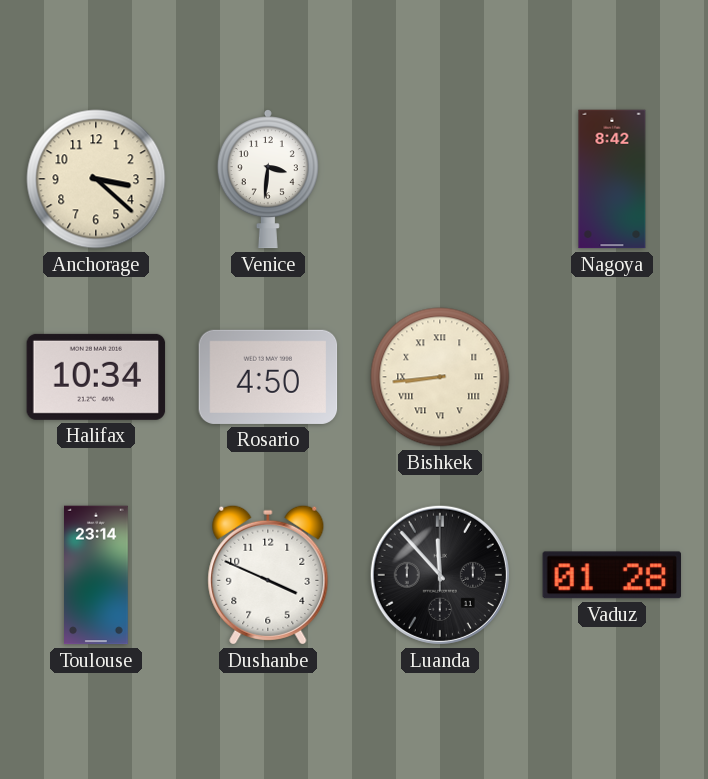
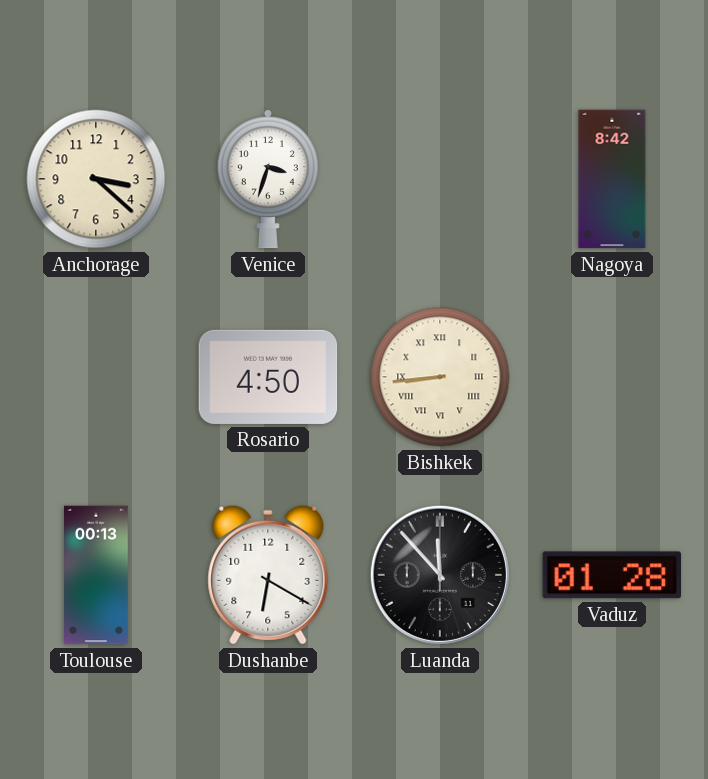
Venice: 3:31 -> 3:33
Halifax: 10:34 -> none
Toulouse: 23:14 -> 00:13
Dushanbe: 3:49 -> 6:20
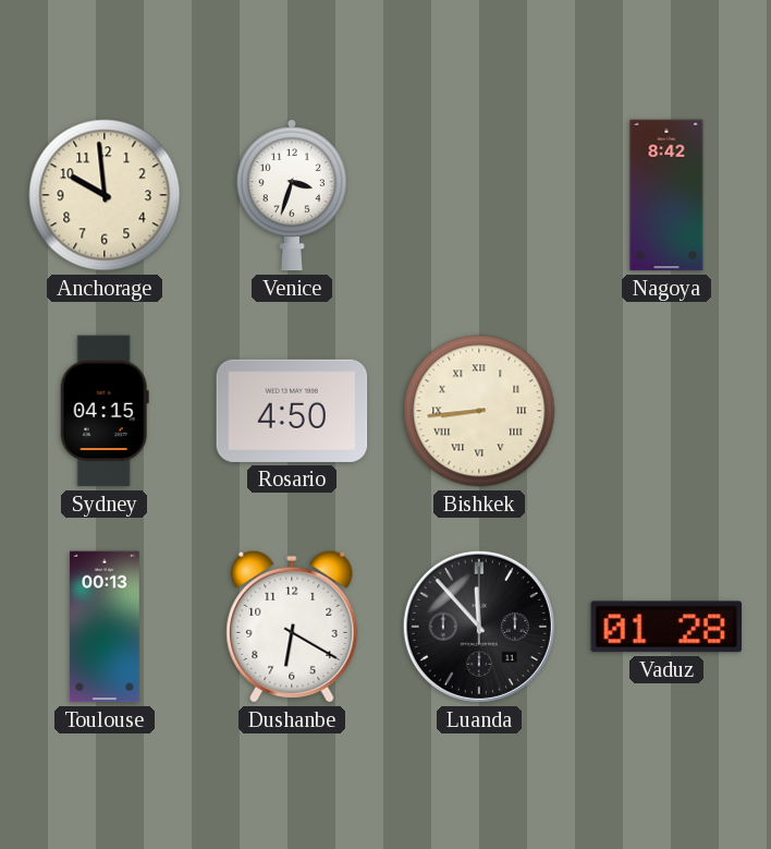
Anchorage: 3:22 -> 9:59
Sydney: none -> 04:15
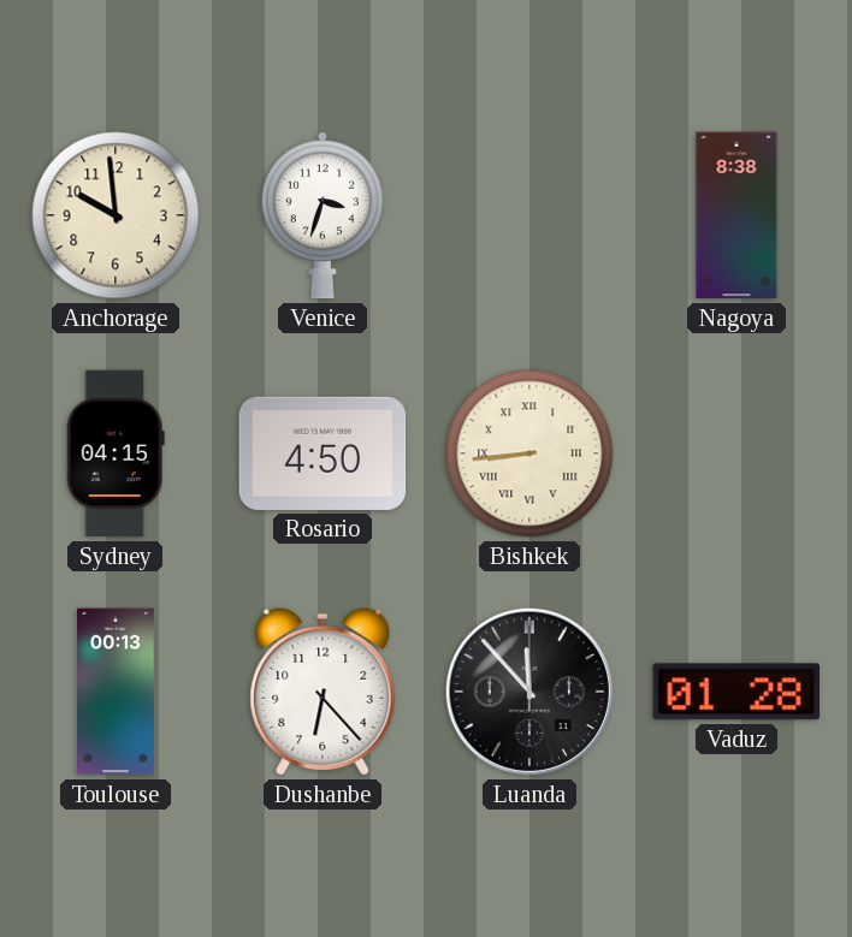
Nagoya: 8:42 -> 8:38
Dushanbe: 6:20 -> 6:23
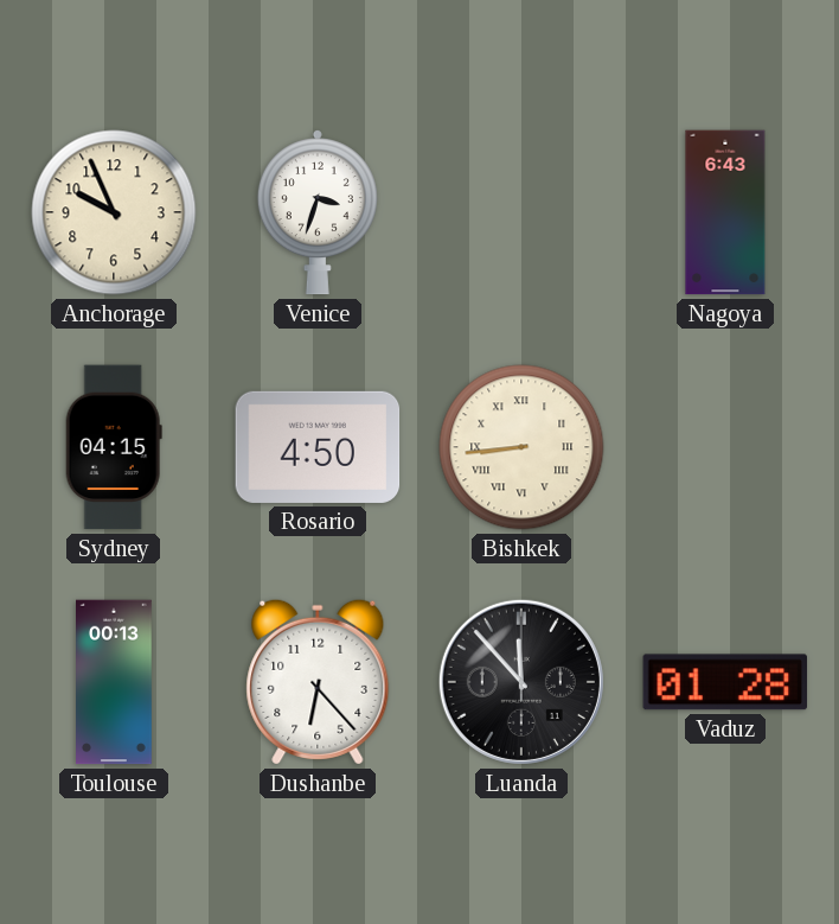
Anchorage: 9:59 -> 9:56
Nagoya: 8:38 -> 6:43
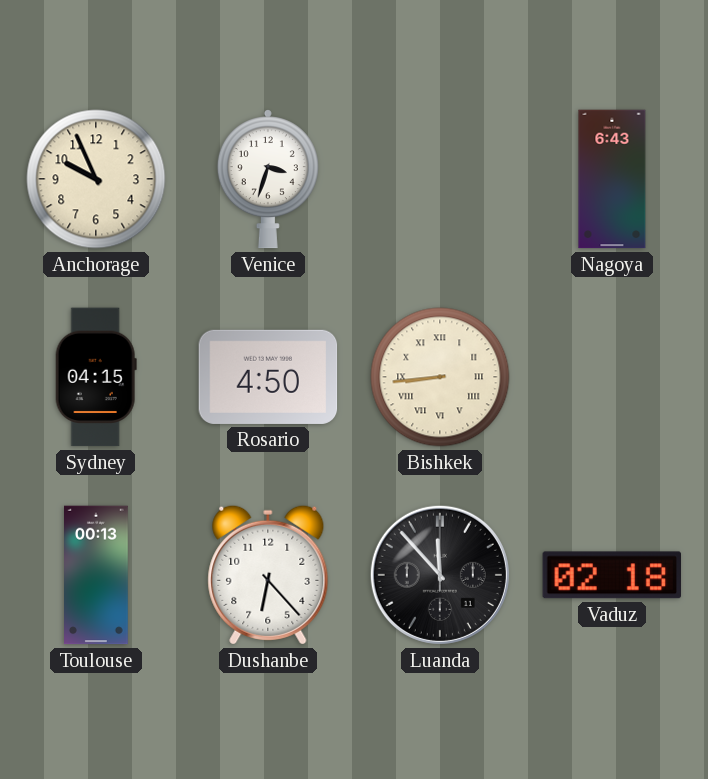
Vaduz: 01:28 -> 02:18
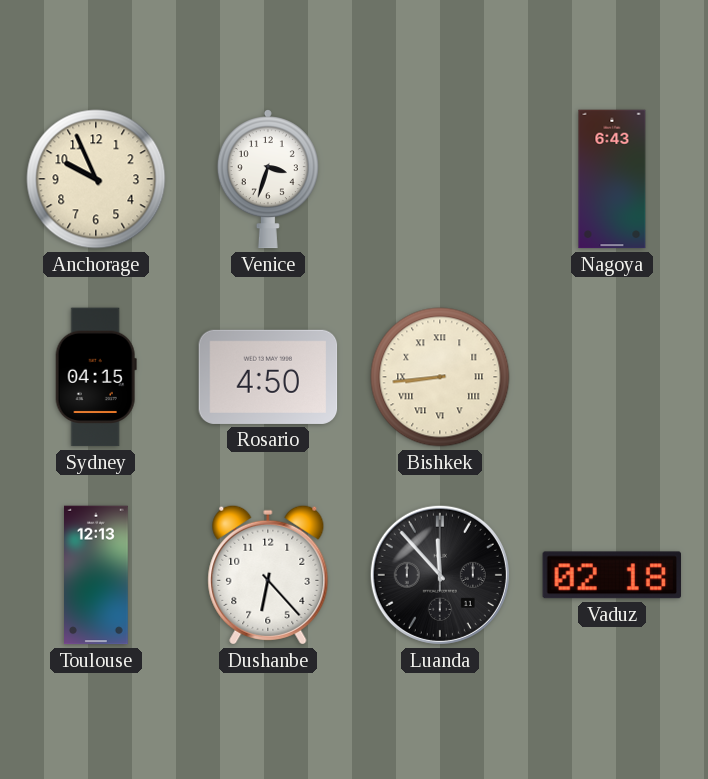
Toulouse: 00:13 -> 12:13
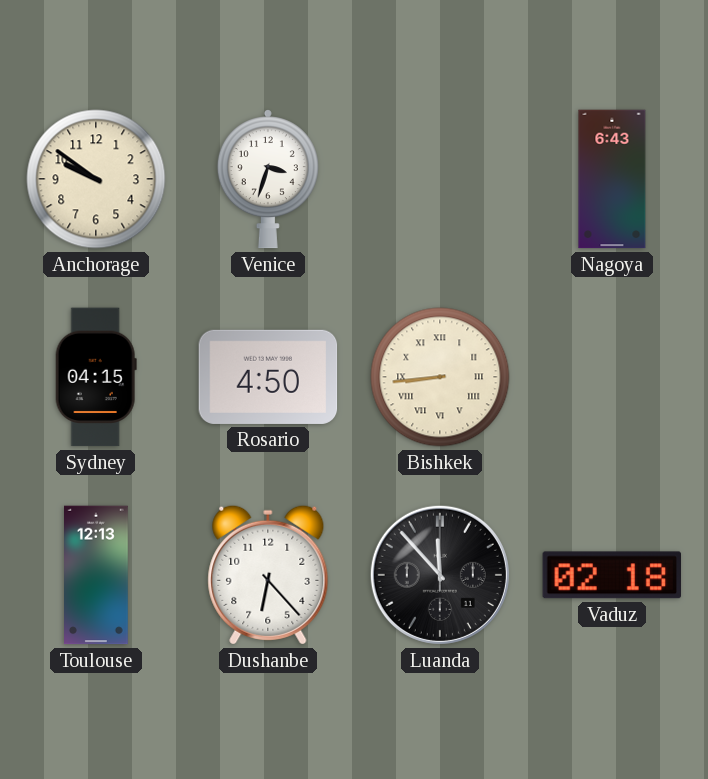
Anchorage: 9:56 -> 9:51
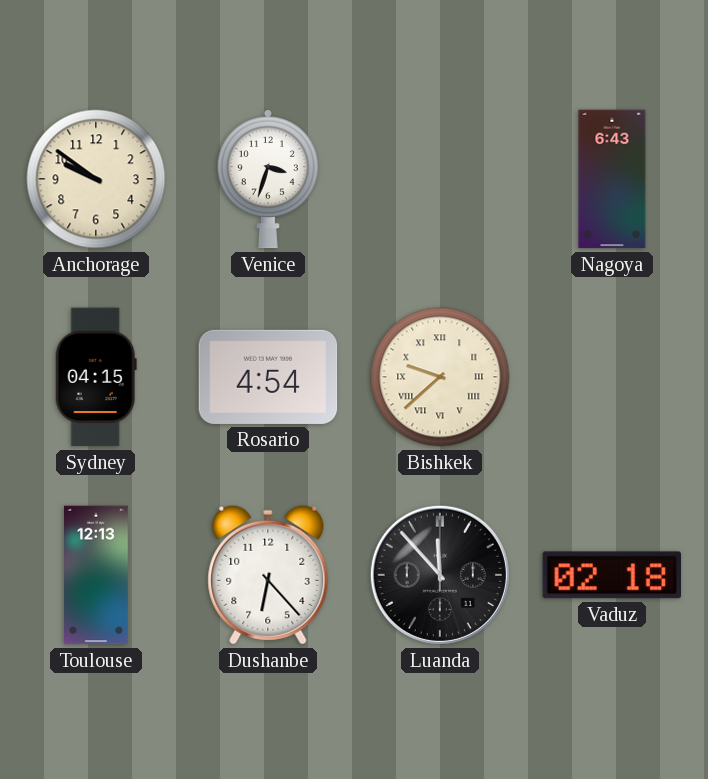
Rosario: 4:50 -> 4:54
Bishkek: 8:44 -> 9:38
